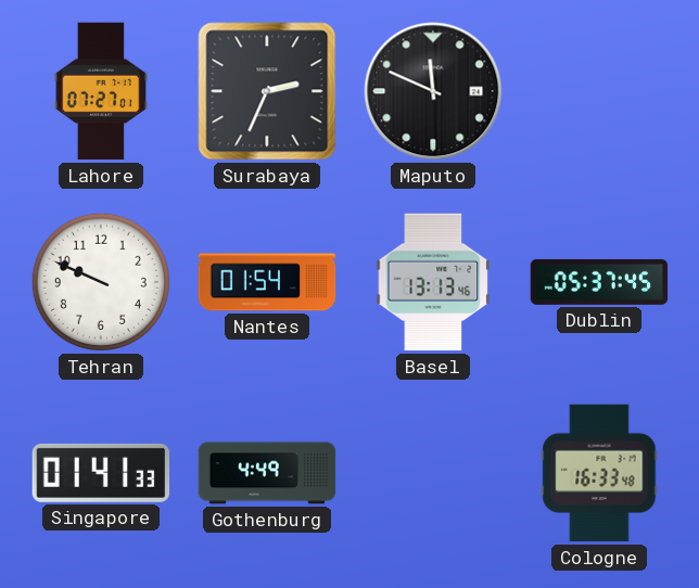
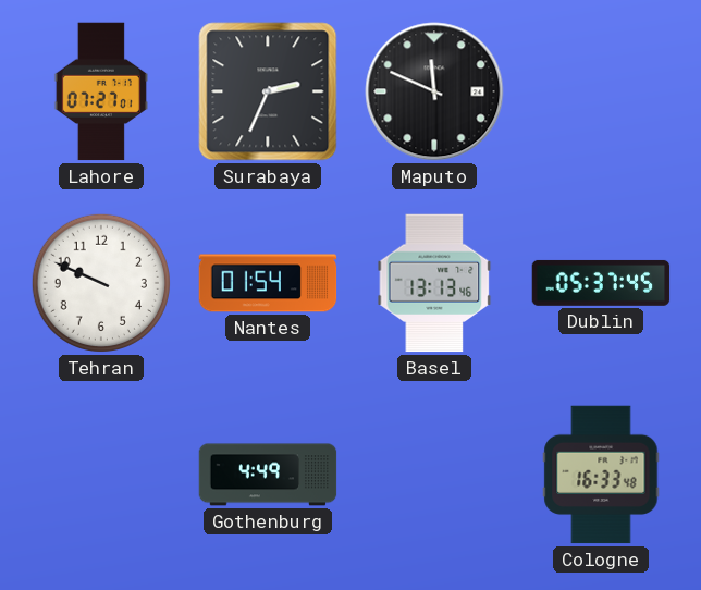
Singapore: 01:41 -> none
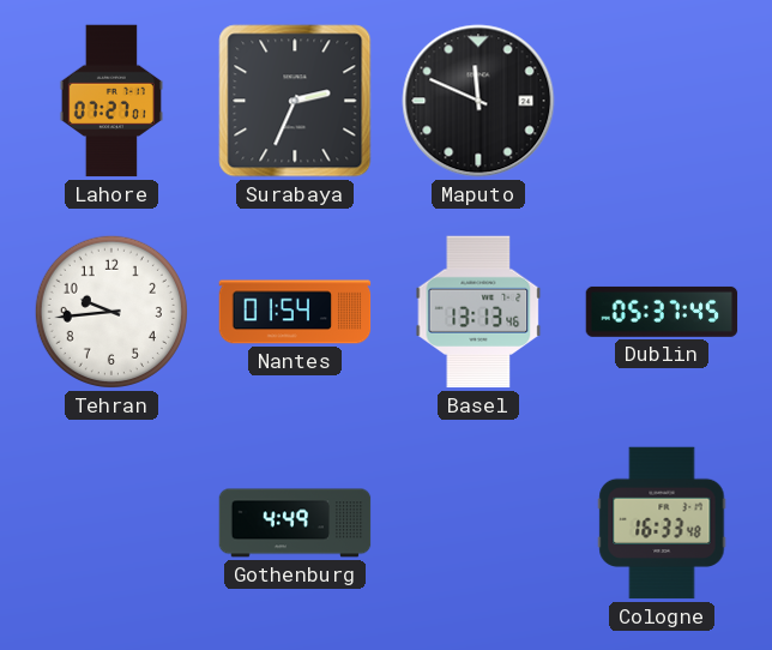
Tehran: 9:49 -> 9:44
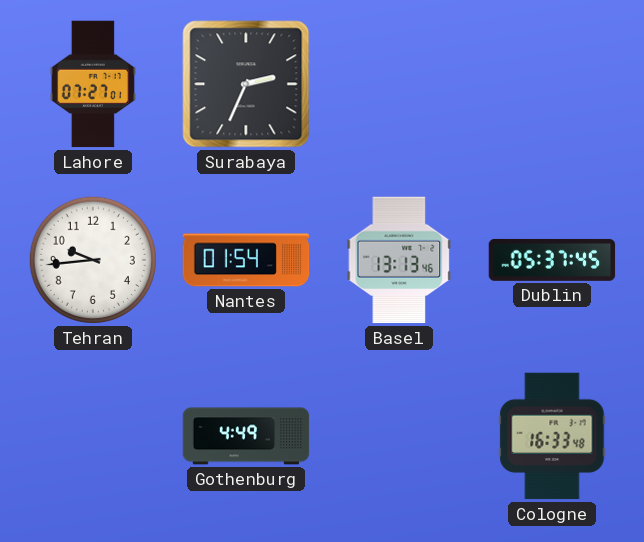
Maputo: 11:49 -> none
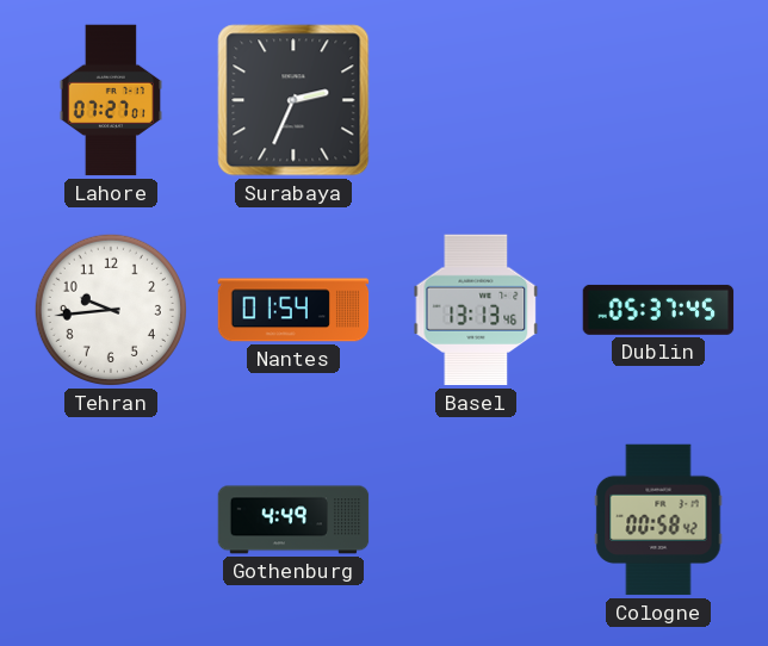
Cologne: 16:33 -> 00:58
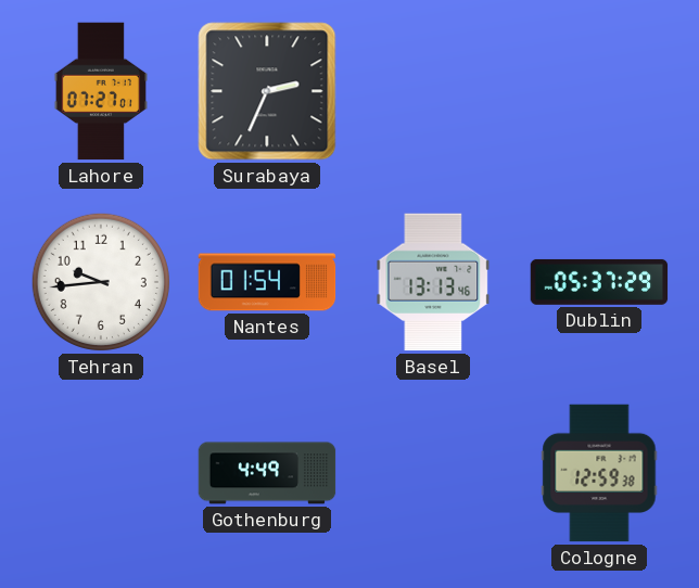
Dublin: 05:37:45 -> 05:37:29
Cologne: 00:58 -> 12:59
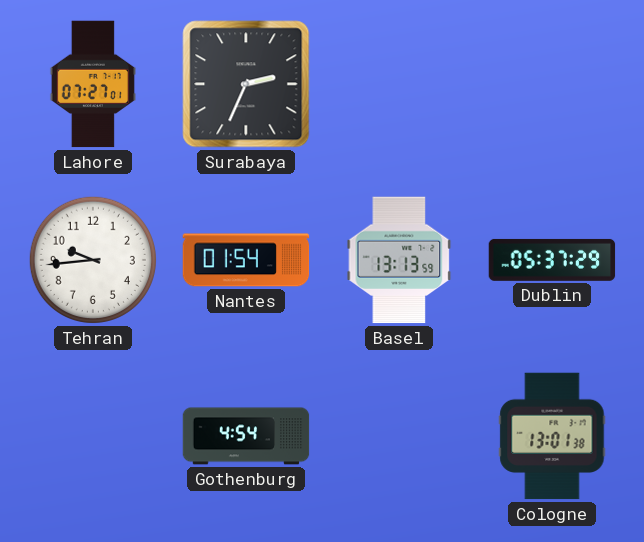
Basel: 13:13:46 -> 13:13:59
Gothenburg: 4:49 -> 4:54
Cologne: 12:59 -> 13:01
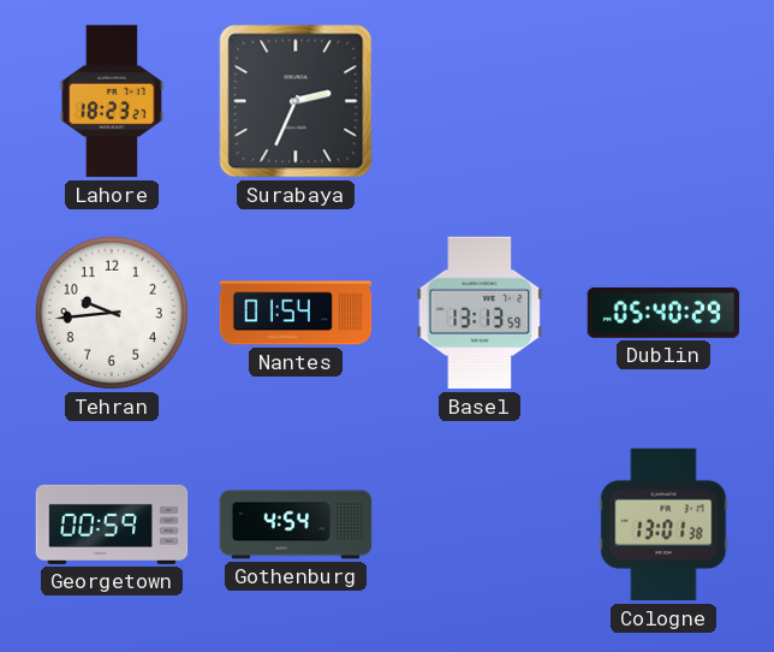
Lahore: 07:27 -> 18:23
Dublin: 05:37 -> 05:40
Georgetown: none -> 00:59
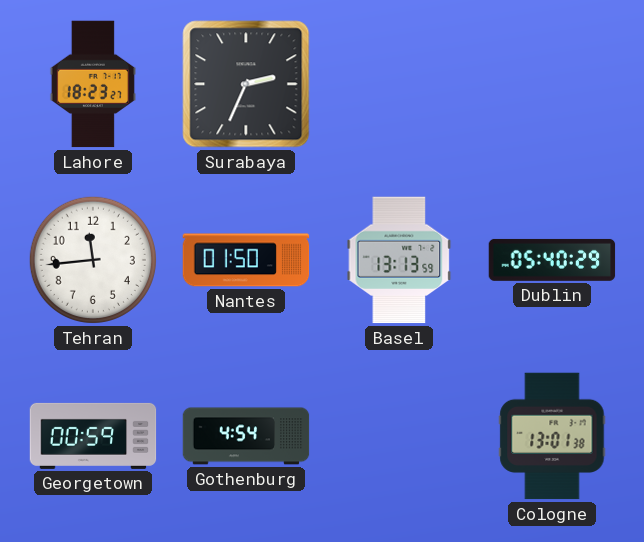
Tehran: 9:44 -> 11:44
Nantes: 01:54 -> 01:50
